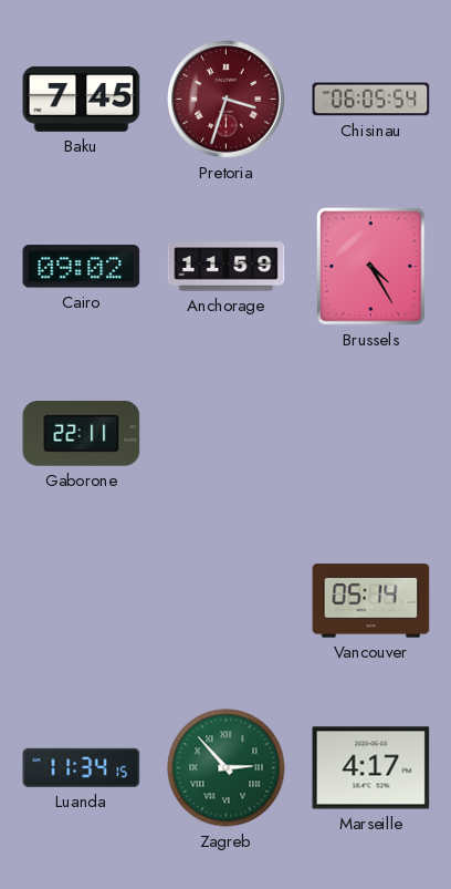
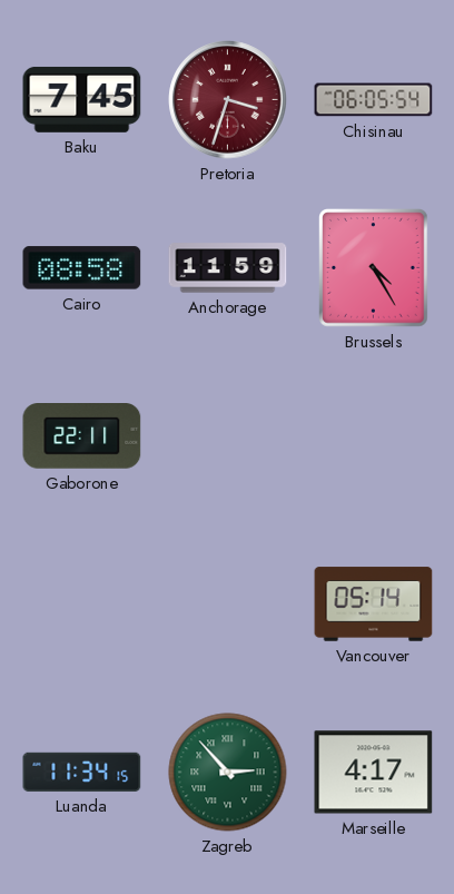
Cairo: 09:02 -> 08:58
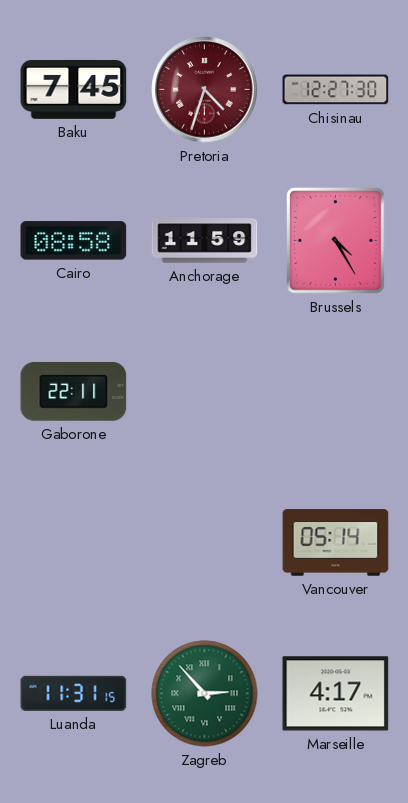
Pretoria: 3:33 -> 4:33
Chisinau: 06:05 -> 12:27
Luanda: 11:34 -> 11:31
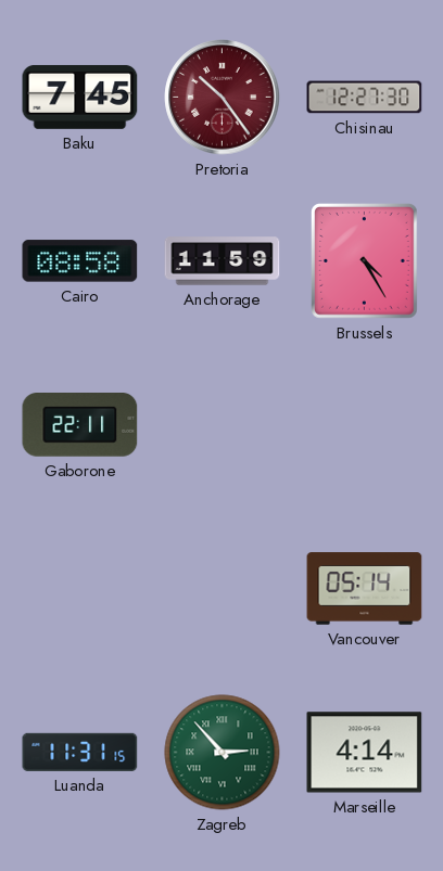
Pretoria: 4:33 -> 10:24
Marseille: 4:17 -> 4:14
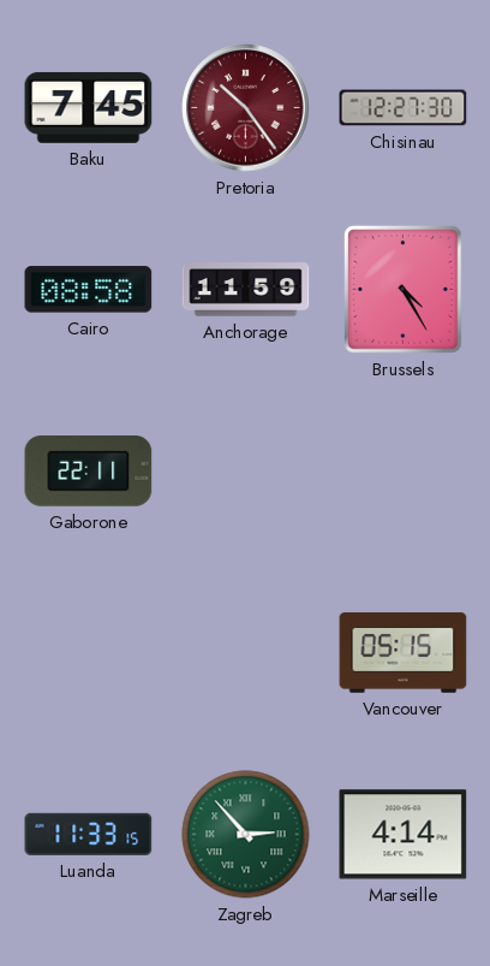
Vancouver: 05:14 -> 05:15
Luanda: 11:31 -> 11:33
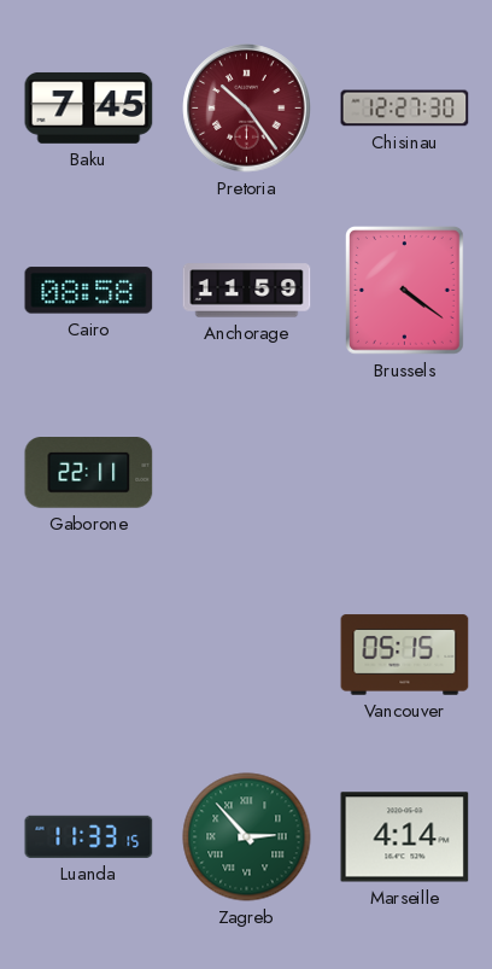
Brussels: 4:25 -> 4:21
